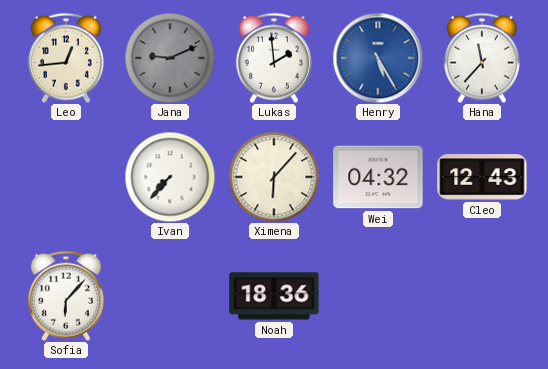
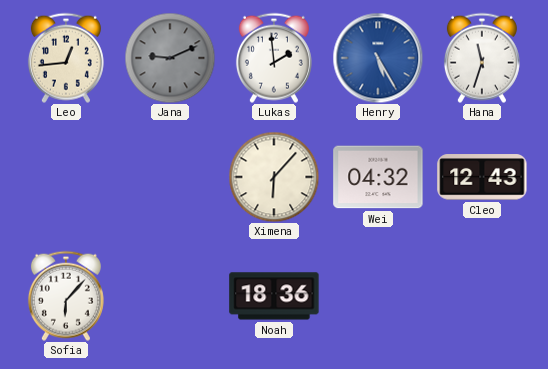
Hana: 11:37 -> 11:33
Ivan: 7:37 -> none
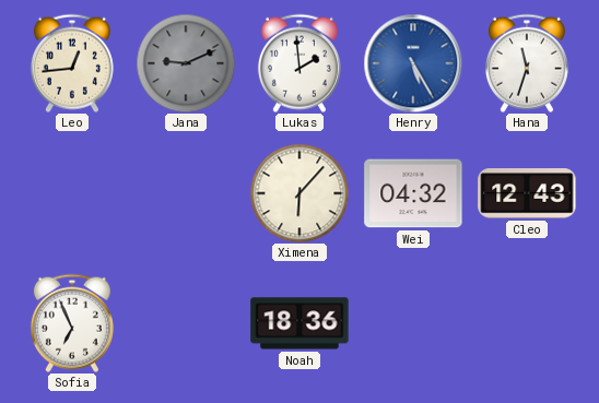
Sofia: 6:07 -> 6:56
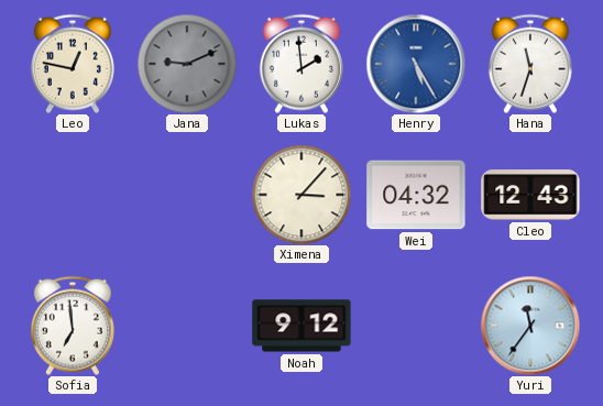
Leo: 12:44 -> 12:47
Ximena: 6:07 -> 3:07
Sofia: 6:56 -> 6:59
Noah: 18:36 -> 9:12
Yuri: none -> 11:36
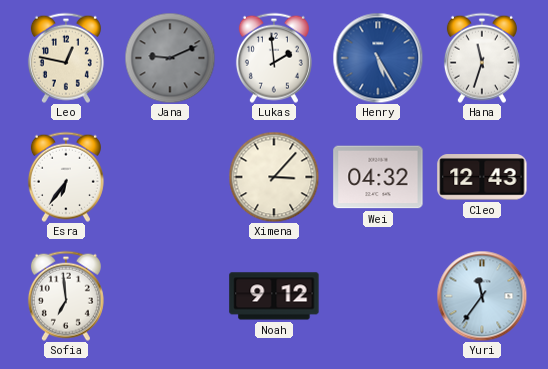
Esra: none -> 6:36
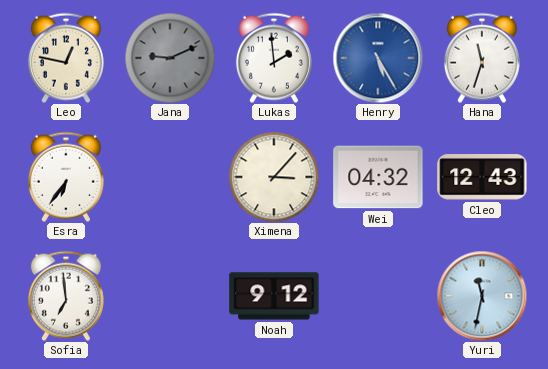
Yuri: 11:36 -> 11:32
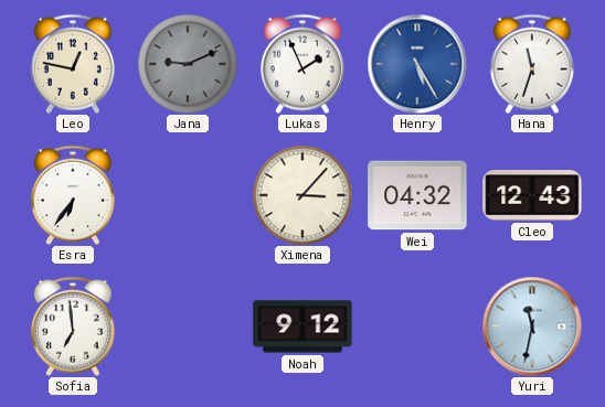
Lukas: 1:59 -> 1:56
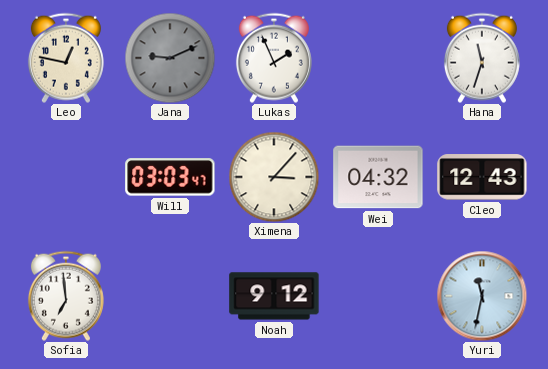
Henry: 5:25 -> none
Esra: 6:36 -> none
Will: none -> 03:03
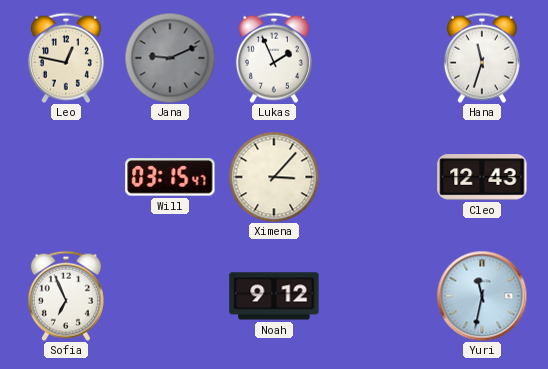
Will: 03:03 -> 03:15
Wei: 04:32 -> none
Sofia: 6:59 -> 6:56
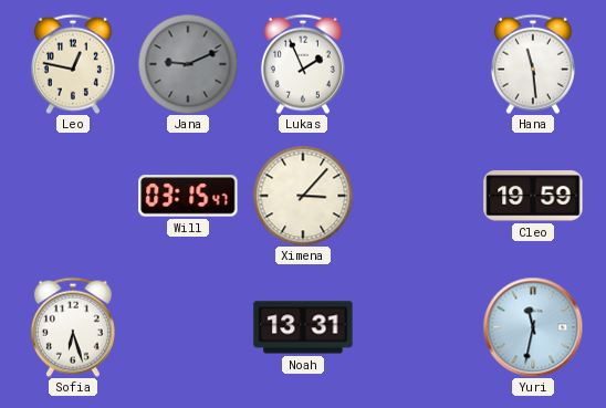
Hana: 11:33 -> 11:29
Cleo: 12:43 -> 19:59
Sofia: 6:56 -> 6:27
Noah: 9:12 -> 13:31
